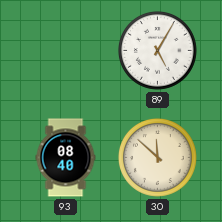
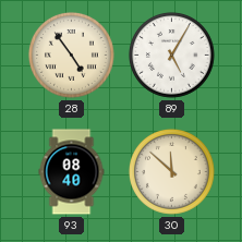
28: none -> 4:54
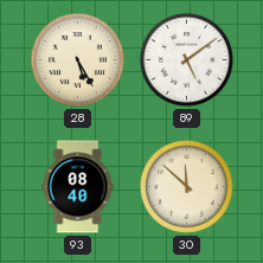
28: 4:54 -> 5:25
89: 5:05 -> 5:09
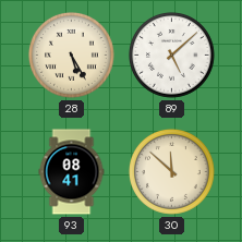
89: 5:09 -> 5:08
93: 08:40 -> 08:41
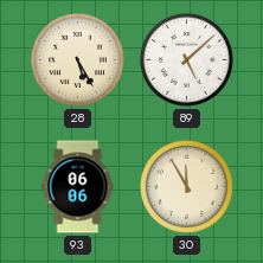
93: 08:41 -> 06:06
30: 11:52 -> 11:55
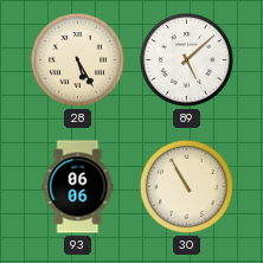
30: 11:55 -> 10:55
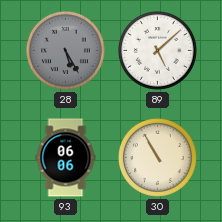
28 dial: cream -> grey
